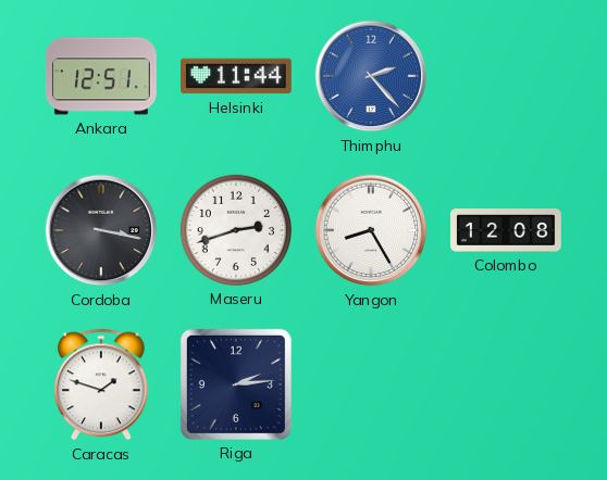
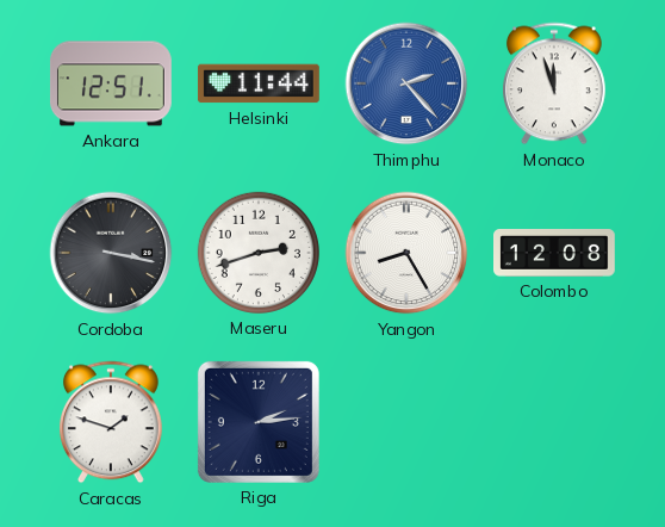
Monaco: none -> 11:57
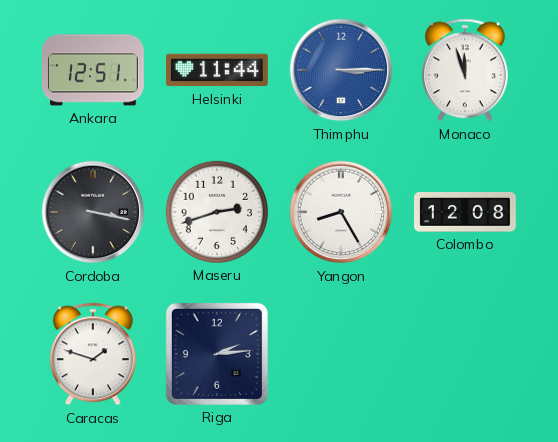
Thimphu: 2:23 -> 3:15
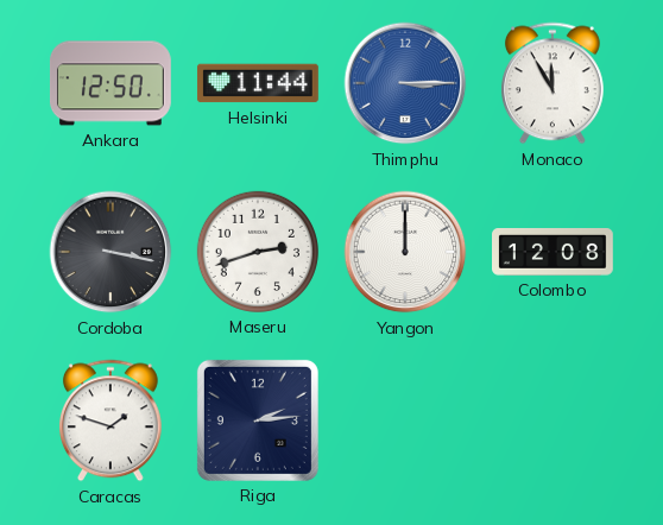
Ankara: 12:51 -> 12:50
Monaco: 11:57 -> 11:55
Yangon: 8:25 -> 12:00
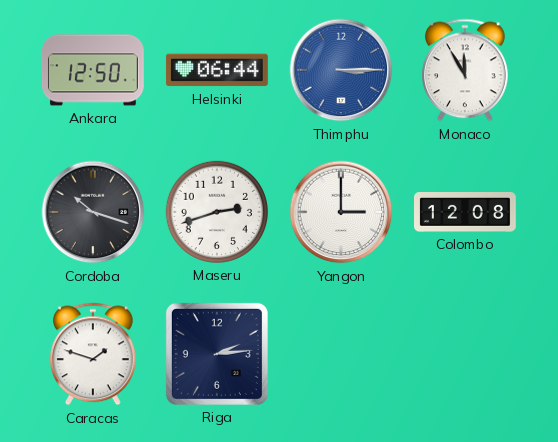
Helsinki: 11:44 -> 06:44
Cordoba: 3:17 -> 10:18
Yangon: 12:00 -> 3:00
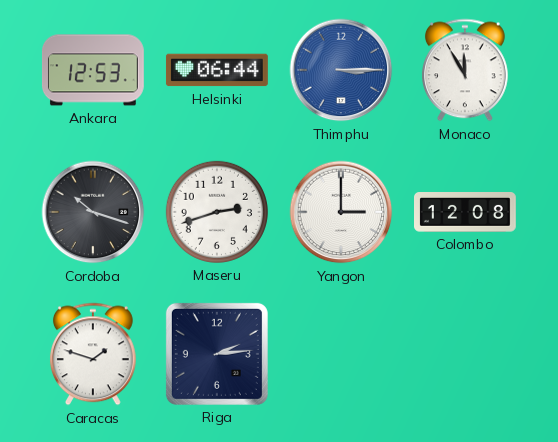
Ankara: 12:50 -> 12:53
